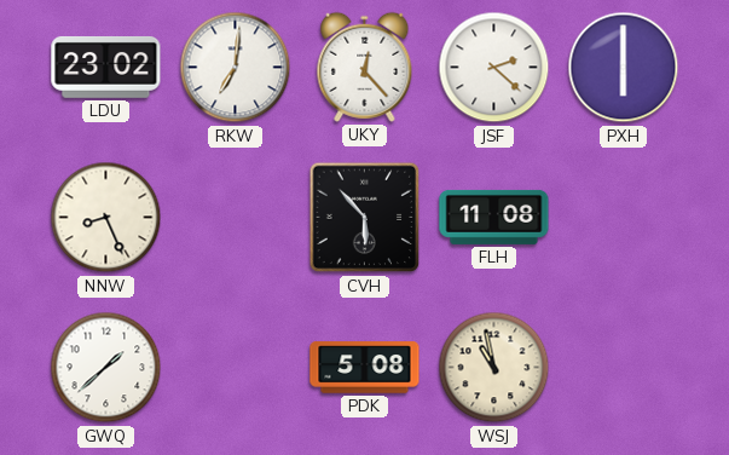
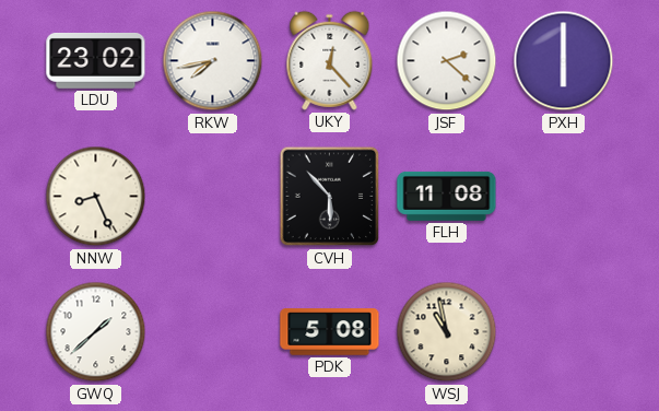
RKW: 7:01 -> 7:43
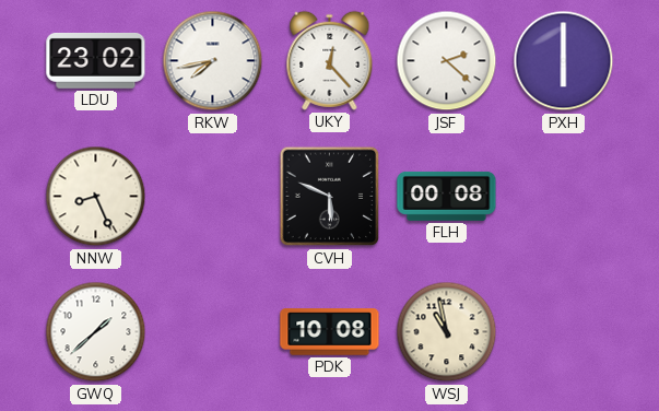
CVH: 5:53 -> 5:49
FLH: 11:08 -> 00:08
PDK: 5:08 -> 10:08
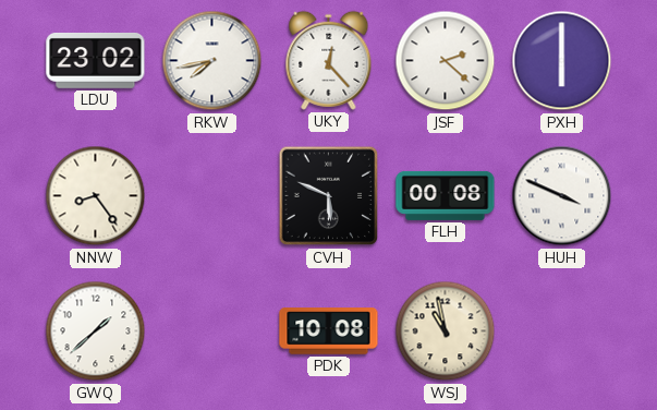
NNW: 8:26 -> 8:24
HUH: none -> 3:49
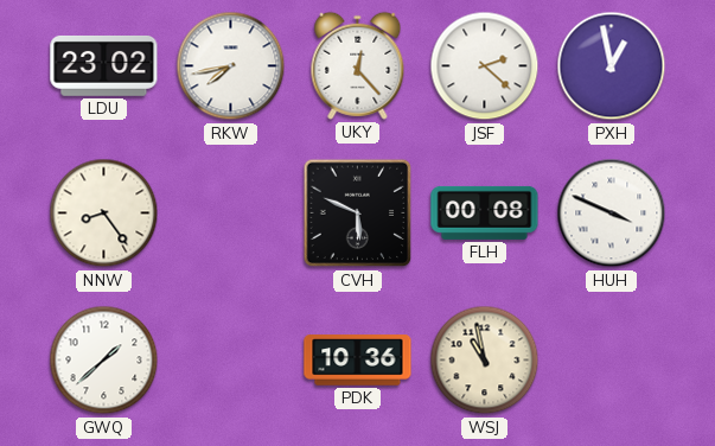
PXH: 6:00 -> 12:58
PDK: 10:08 -> 10:36
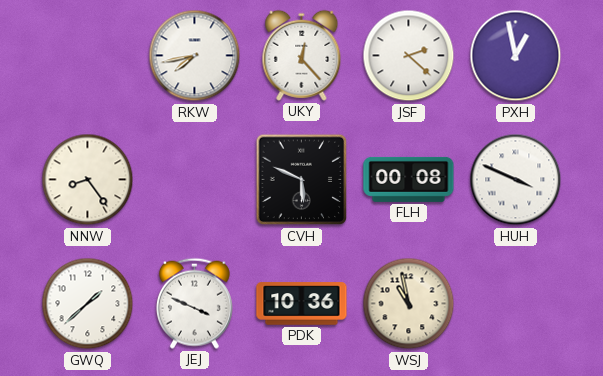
LDU: 23:02 -> none
JEJ: none -> 3:49
